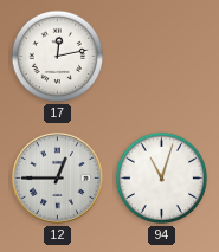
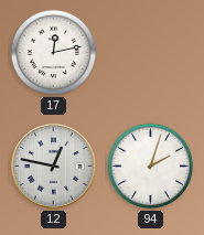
12: 12:45 -> 12:47
94: 11:03 -> 2:03
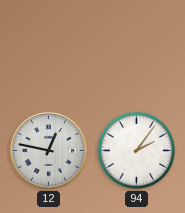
17: 12:13 -> none
94: 2:03 -> 2:06
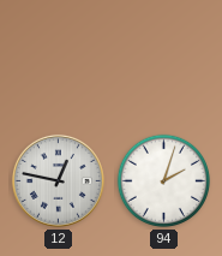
94: 2:06 -> 2:03
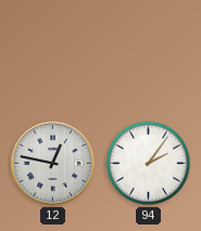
94: 2:03 -> 2:06
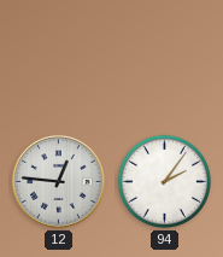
12: 12:47 -> 12:46
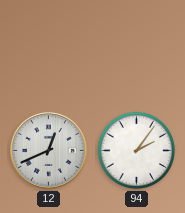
12: 12:46 -> 12:41
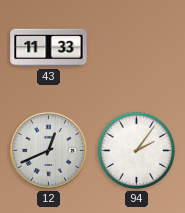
43: none -> 11:33
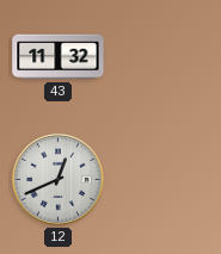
43: 11:33 -> 11:32
94: 2:06 -> none
